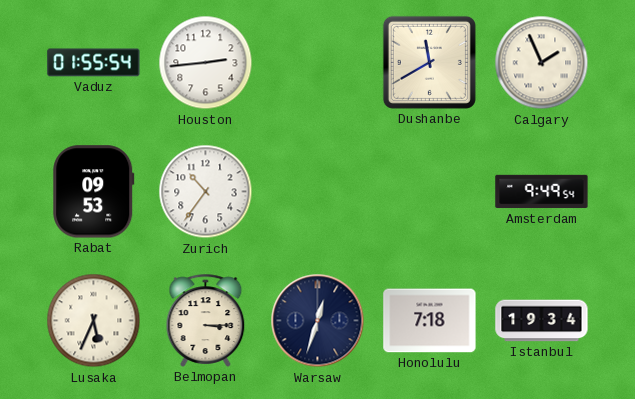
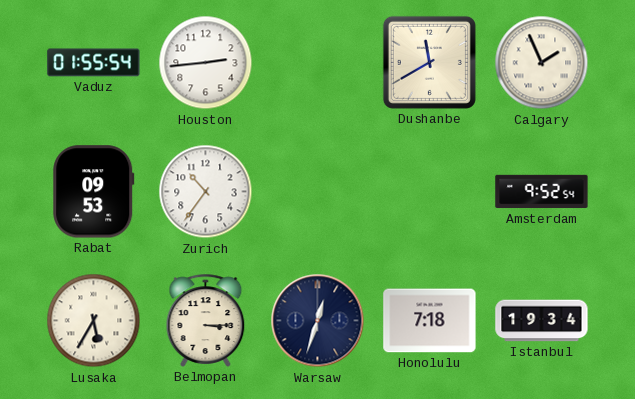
Amsterdam: 9:49 -> 9:52
Lusaka: 5:34 -> 5:35
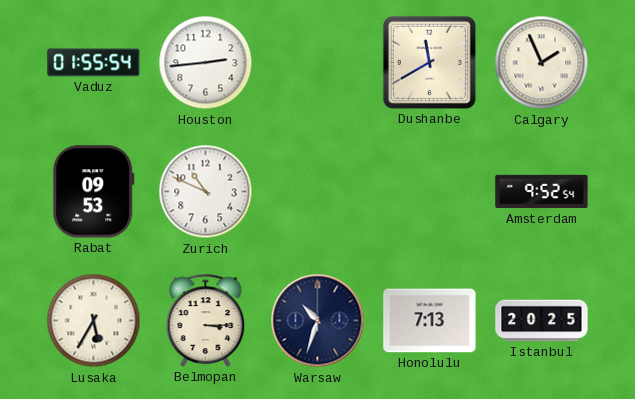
Zurich: 10:36 -> 10:49
Warsaw: 12:33 -> 10:33
Honolulu: 7:18 -> 7:13
Istanbul: 19:34 -> 20:25
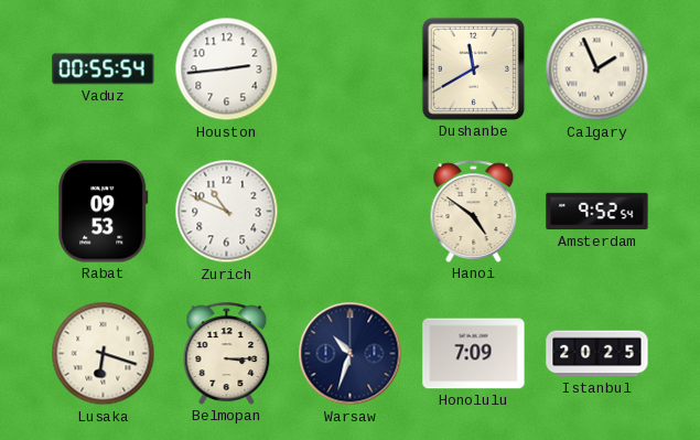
Vaduz: 01:55 -> 00:55
Hanoi: none -> 4:51
Lusaka: 5:35 -> 6:18
Honolulu: 7:13 -> 7:09
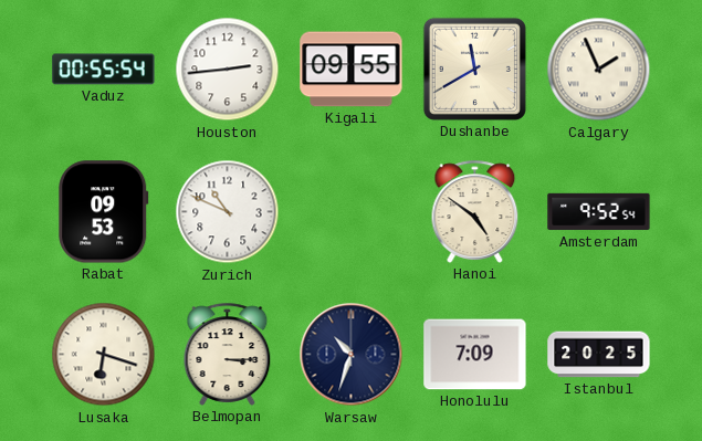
Kigali: none -> 09:55
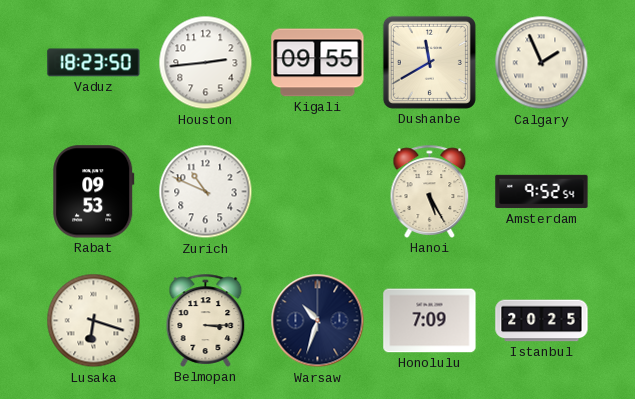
Vaduz: 00:55 -> 18:23
Hanoi: 4:51 -> 5:25
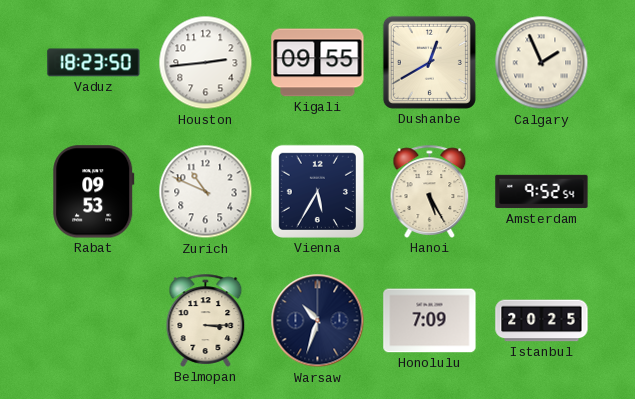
Dushanbe: 11:40 -> 12:40
Vienna: none -> 5:35
Lusaka: 6:18 -> none
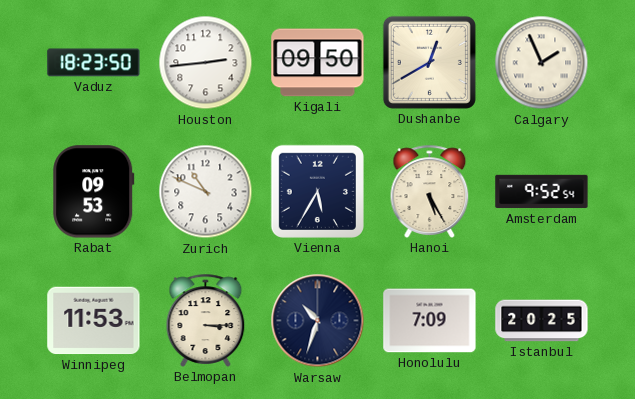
Kigali: 09:55 -> 09:50
Winnipeg: none -> 11:53
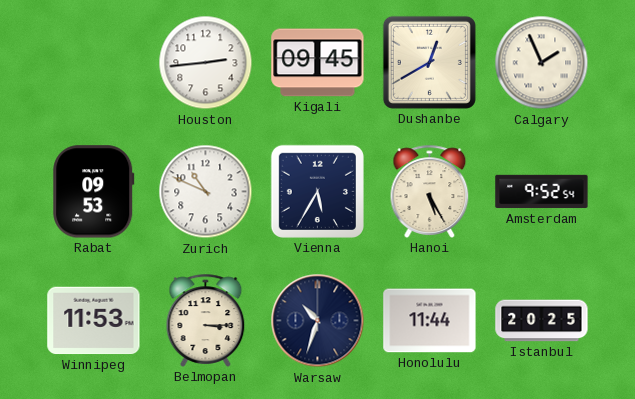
Vaduz: 18:23 -> none
Kigali: 09:50 -> 09:45
Honolulu: 7:09 -> 11:44
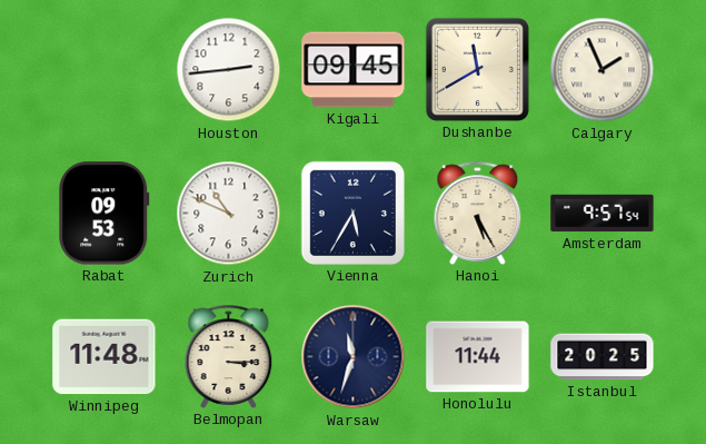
Dushanbe: 12:40 -> 11:40
Amsterdam: 9:52 -> 9:57
Winnipeg: 11:53 -> 11:48
Warsaw: 10:33 -> 11:33
